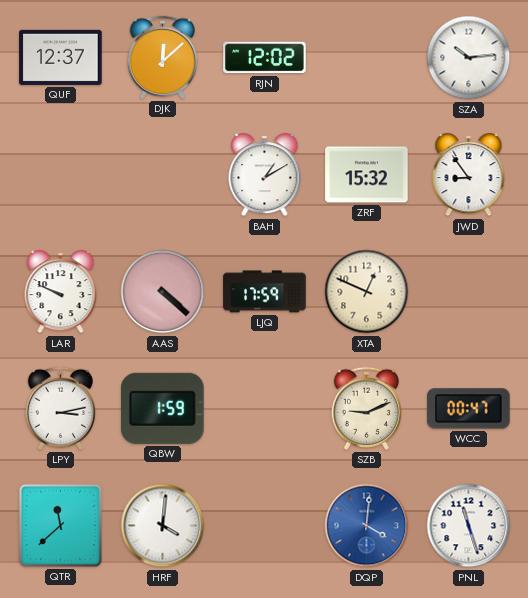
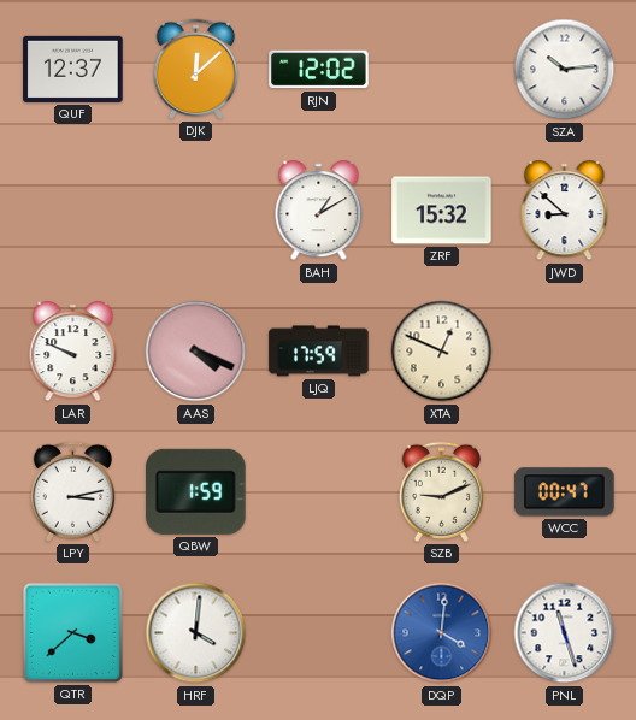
JWD: 8:54 -> 8:52
AAS: 4:22 -> 4:19
QTR: 11:38 -> 3:38
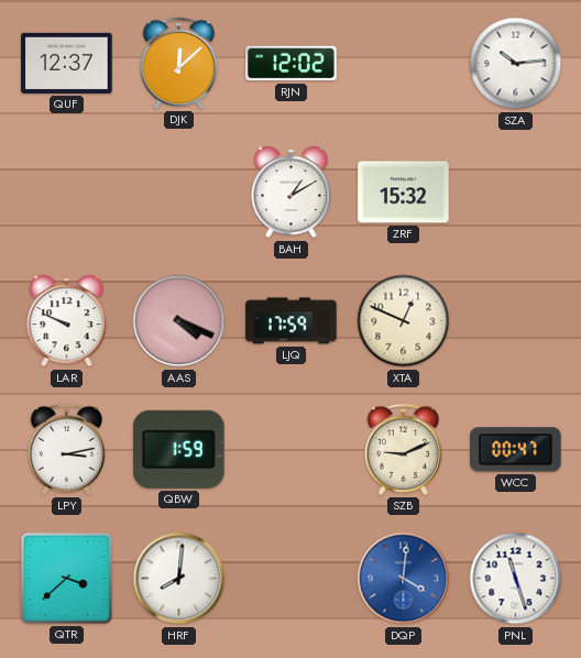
JWD: 8:52 -> none
HRF: 4:01 -> 8:01
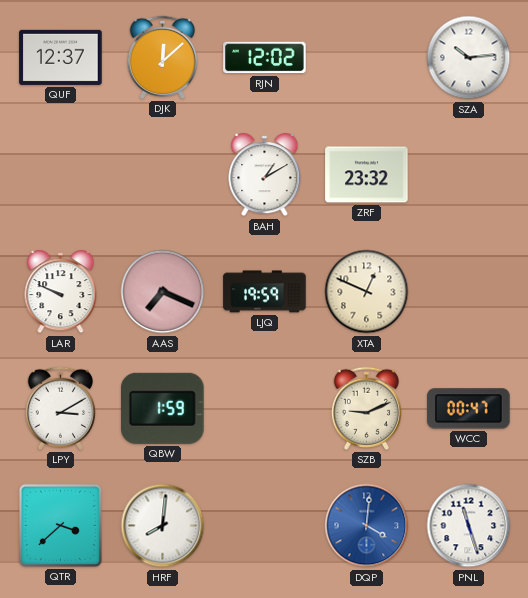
ZRF: 15:32 -> 23:32
AAS: 4:19 -> 7:19
LJQ: 17:59 -> 19:59
LPY: 3:13 -> 3:10
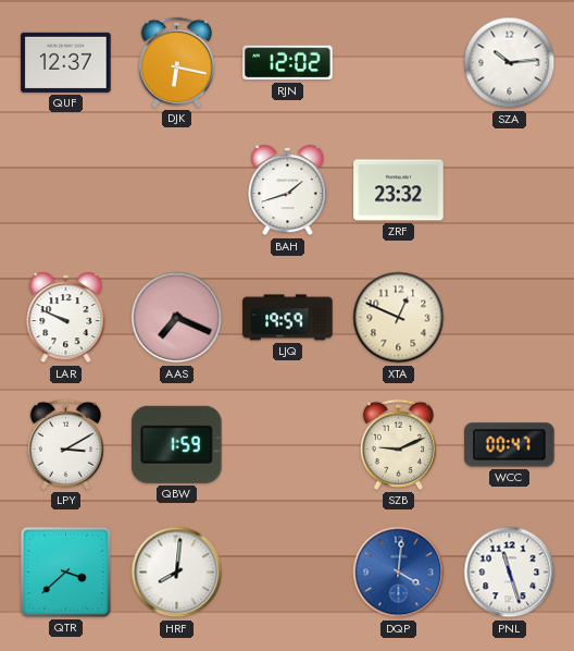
DJK: 12:08 -> 6:17
BAH: 1:10 -> 1:42
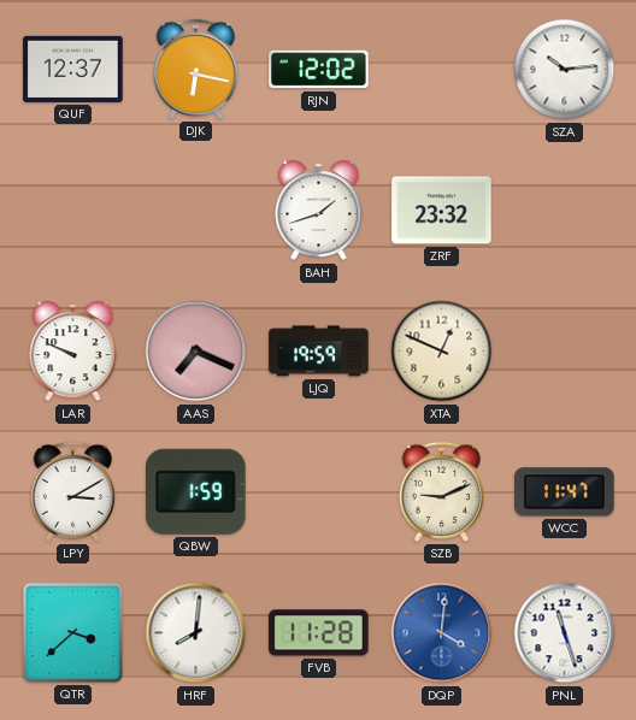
WCC: 00:47 -> 11:47
FVB: none -> 11:28
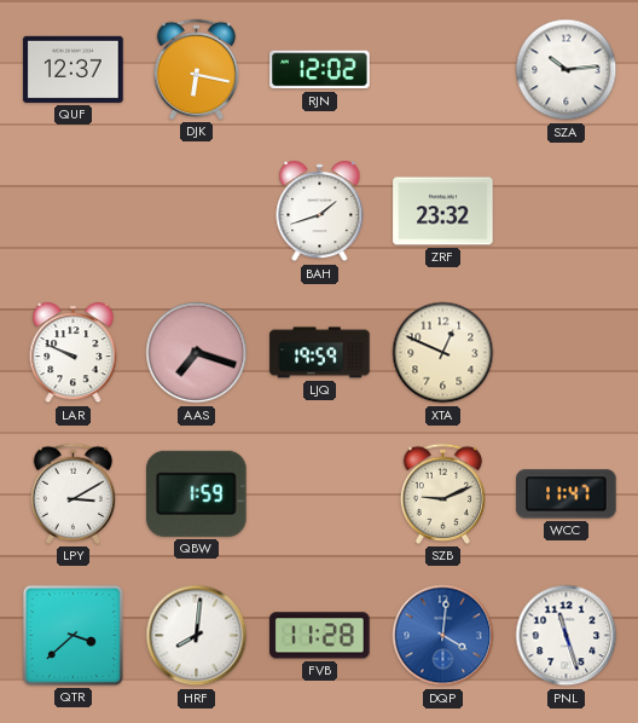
AAS: 7:19 -> 7:18
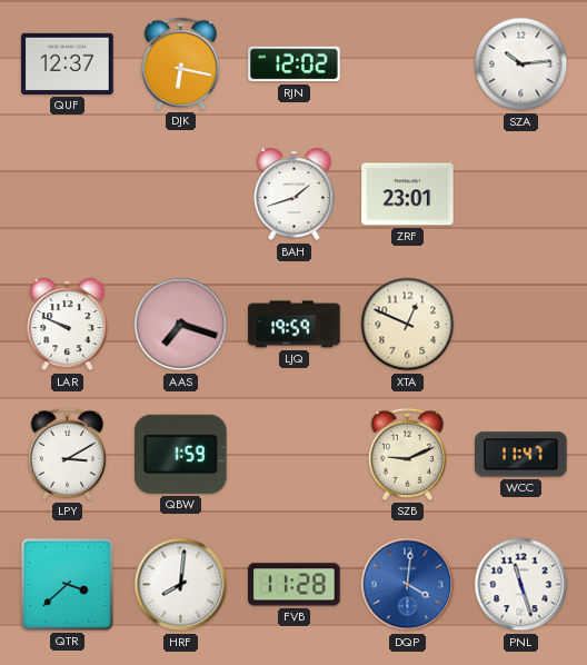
ZRF: 23:32 -> 23:01
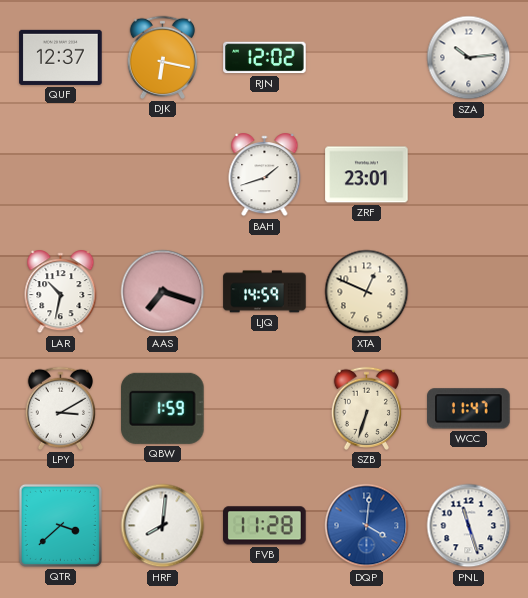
LAR: 9:49 -> 10:32
LJQ: 19:59 -> 14:59
SZB: 9:11 -> 6:33
